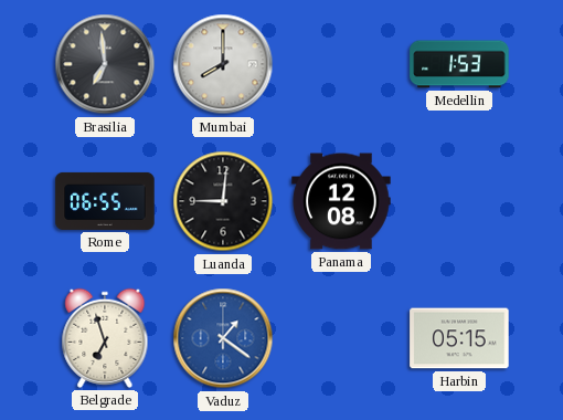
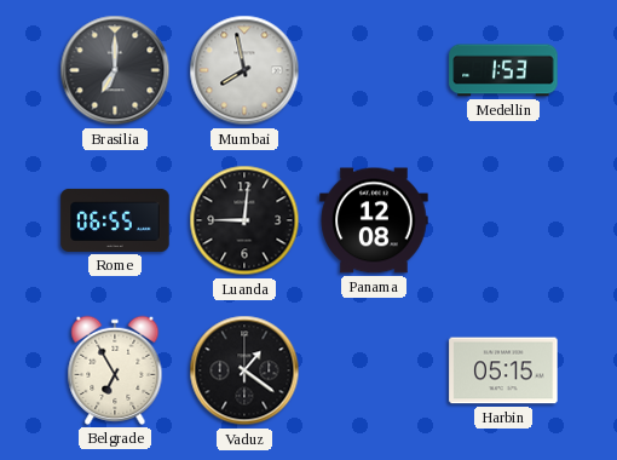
Brasilia: 6:59 -> 7:00
Mumbai: 8:00 -> 7:58
Belgrade: 6:57 -> 6:55
Vaduz dial: blue -> black
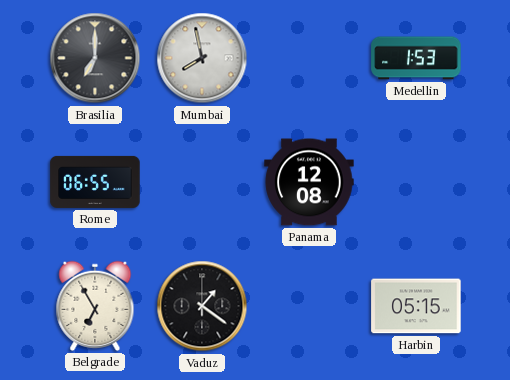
Luanda: 9:01 -> none
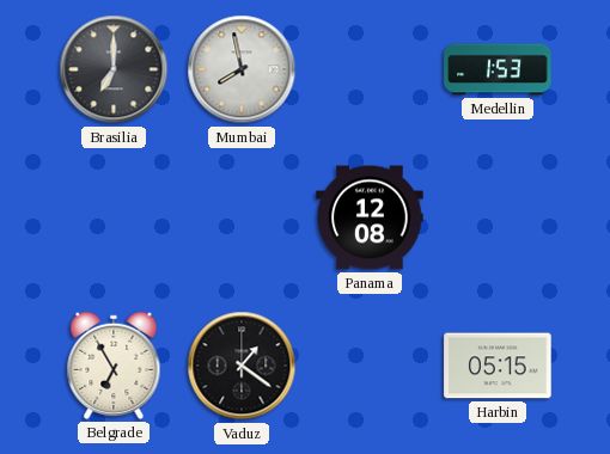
Rome: 06:55 -> none
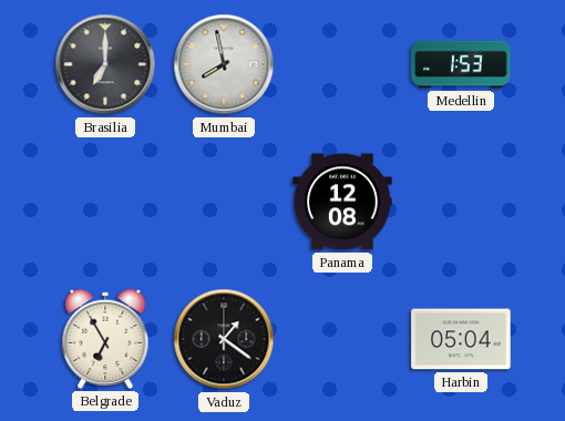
Harbin: 05:15 -> 05:04
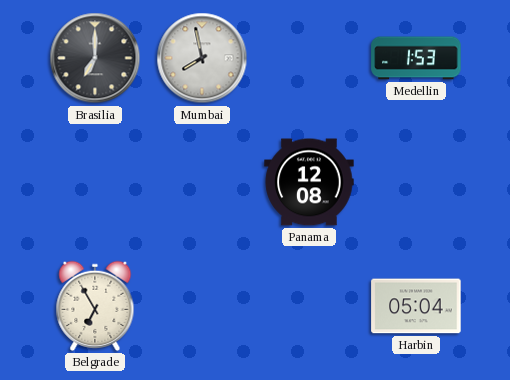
Vaduz: 1:21 -> none
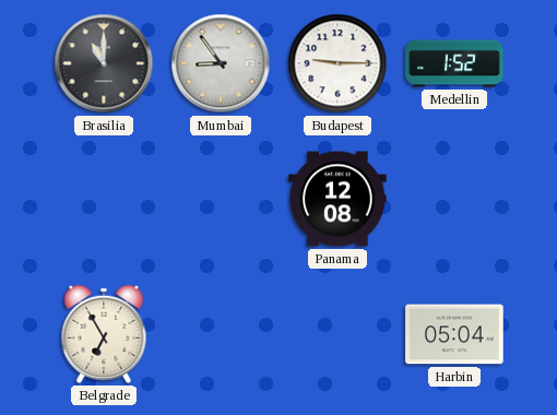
Brasilia: 7:00 -> 11:00
Mumbai: 7:58 -> 8:54
Budapest: none -> 9:15
Medellin: 1:53 -> 1:52
